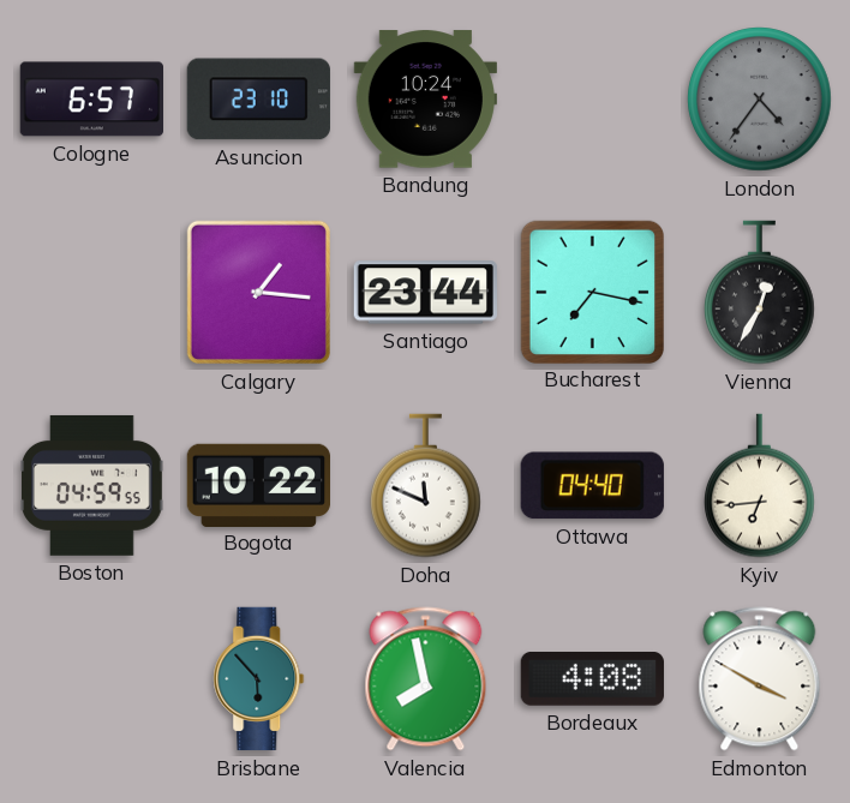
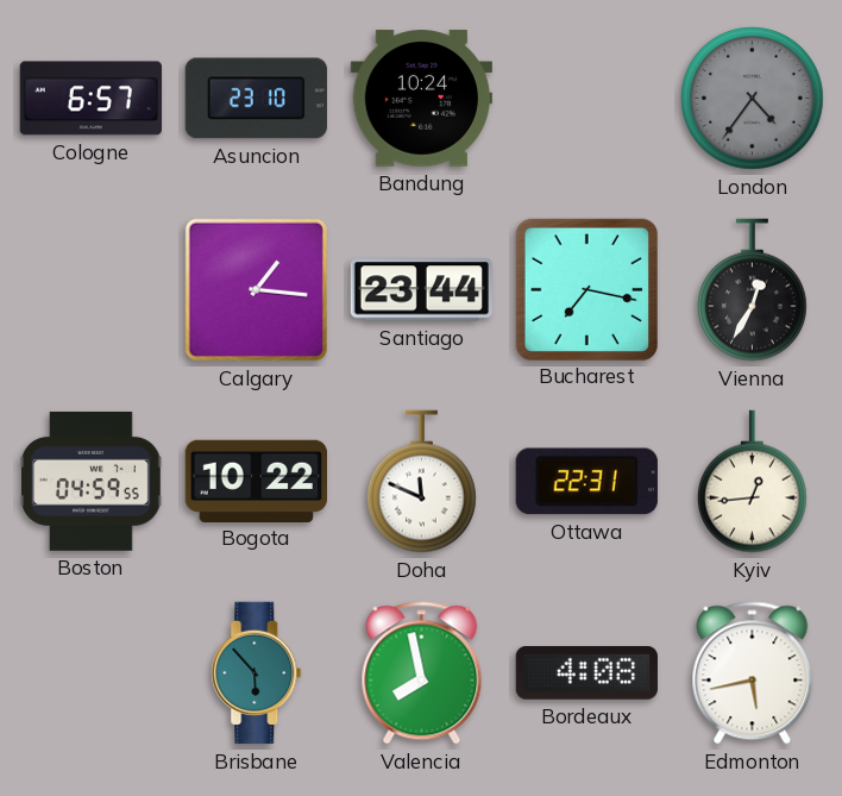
Ottawa: 04:40 -> 22:31
Kyiv: 6:44 -> 12:44
Edmonton: 3:50 -> 5:43
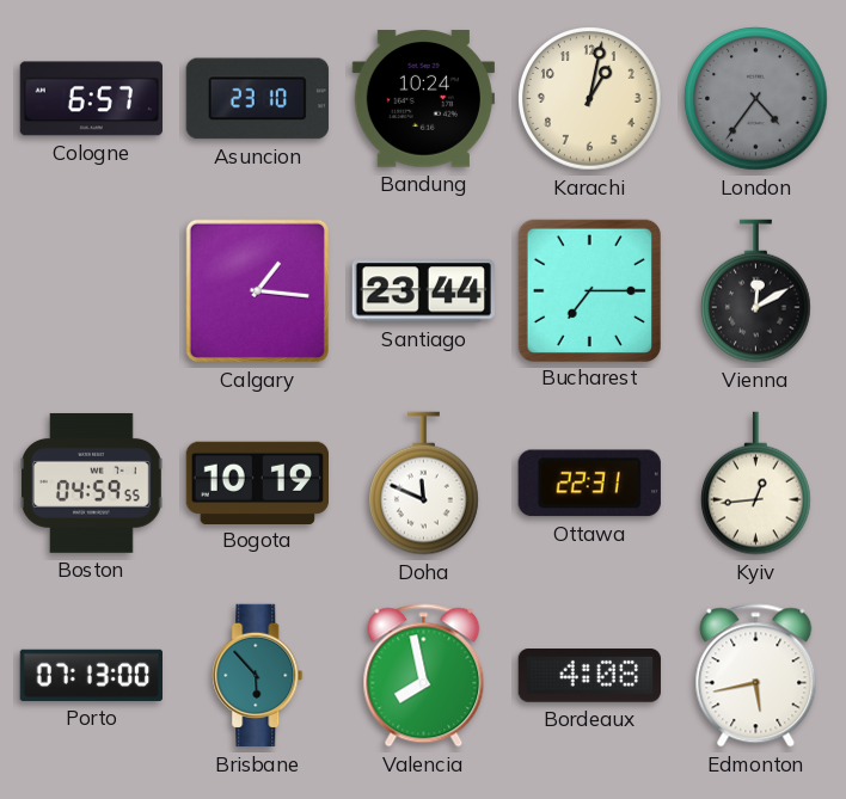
Karachi: none -> 1:02
Bucharest: 7:17 -> 7:15
Vienna: 12:35 -> 12:10
Bogota: 10:22 -> 10:19
Porto: none -> 07:13
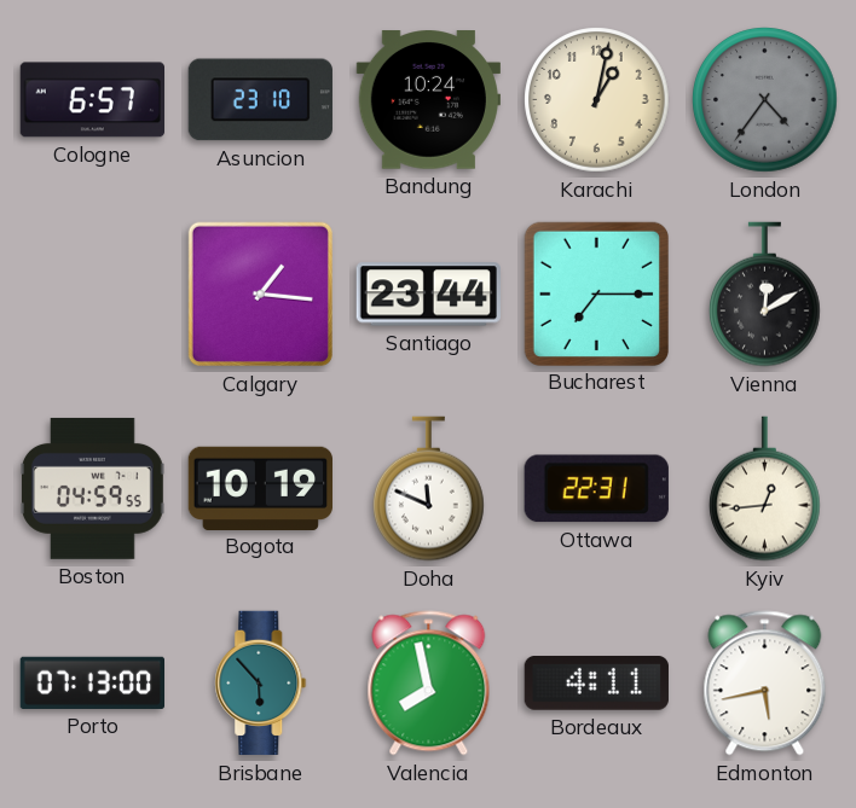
Bordeaux: 4:08 -> 4:11
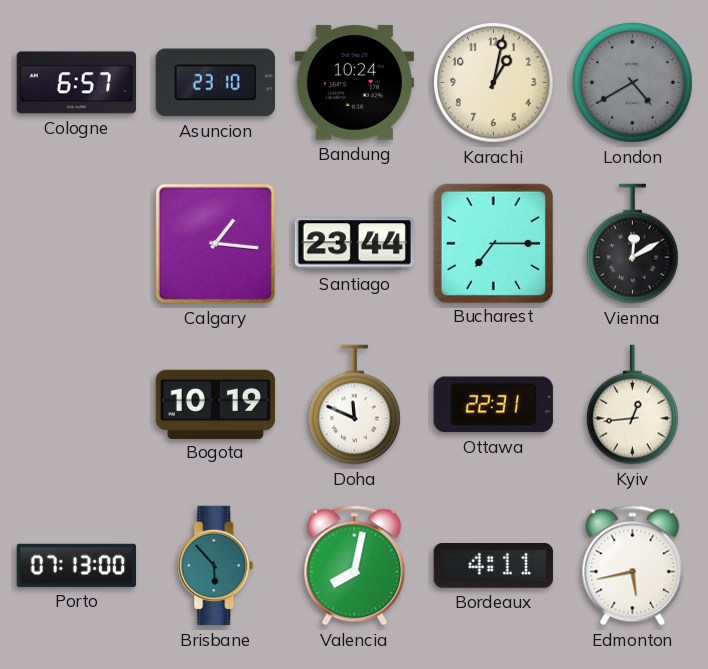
London: 4:36 -> 4:40
Boston: 04:59 -> none
Valencia: 7:58 -> 8:02
